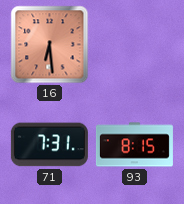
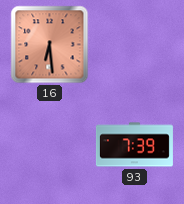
71: 7:31 -> none
93: 8:15 -> 7:39
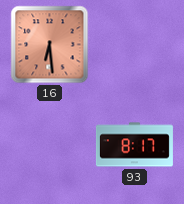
93: 7:39 -> 8:17
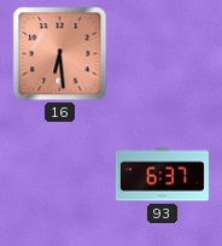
93: 8:17 -> 6:37
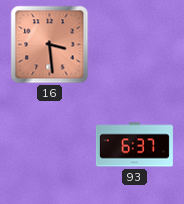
16: 6:29 -> 3:29
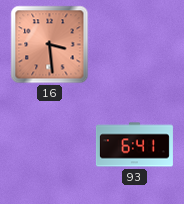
93: 6:37 -> 6:41
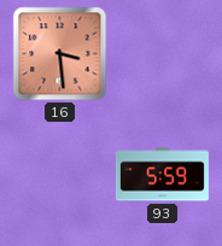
93: 6:41 -> 5:59
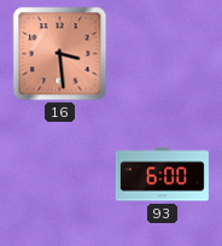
93: 5:59 -> 6:00
